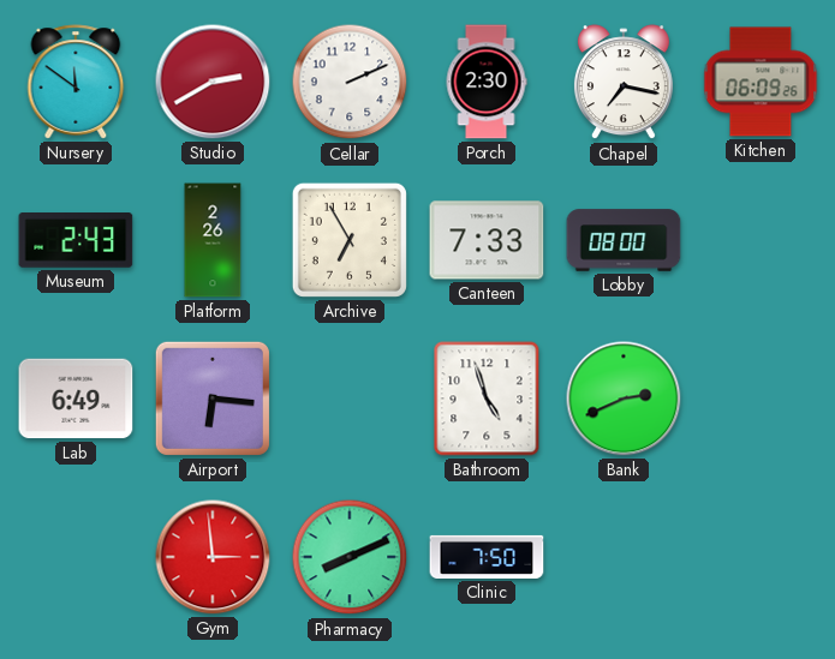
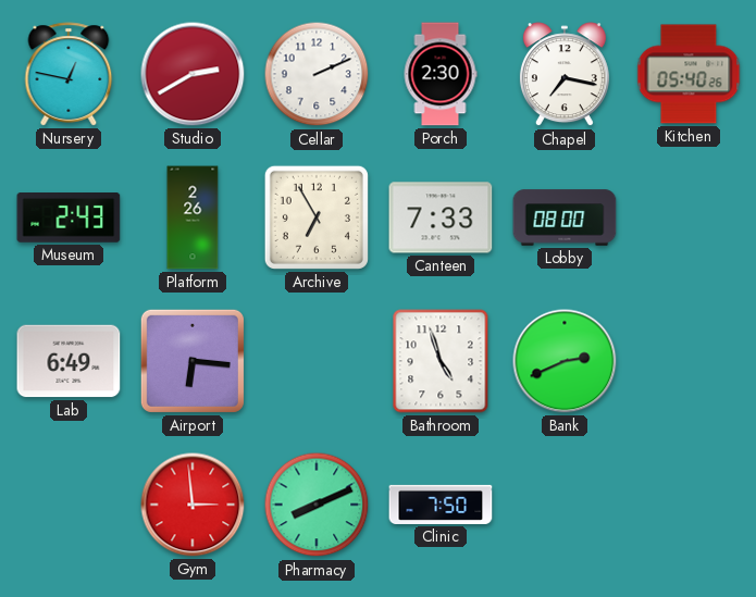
Nursery: 11:51 -> 12:47
Kitchen: 06:09 -> 05:40
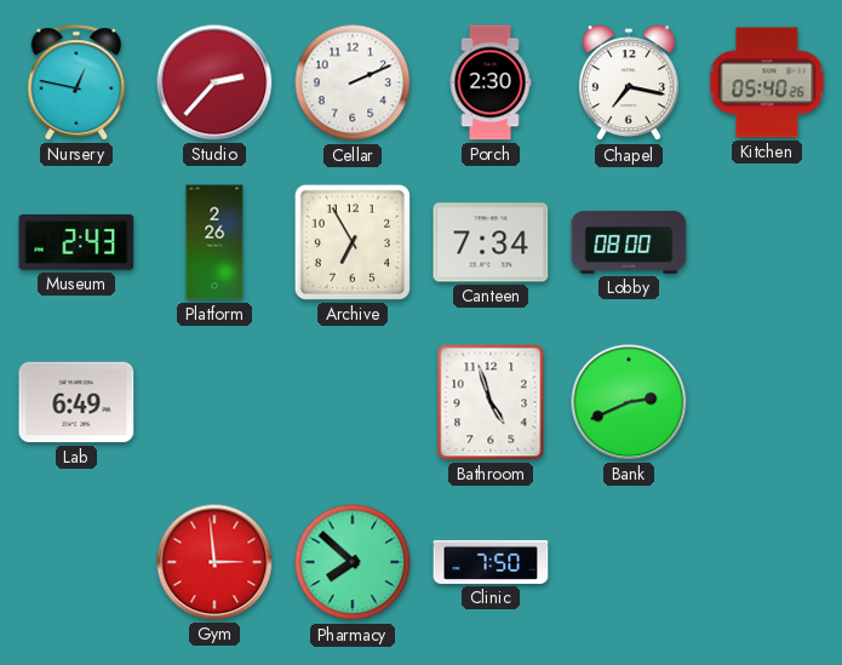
Studio: 2:40 -> 2:37
Canteen: 7:33 -> 7:34
Airport: 6:16 -> none
Pharmacy: 8:11 -> 7:52
